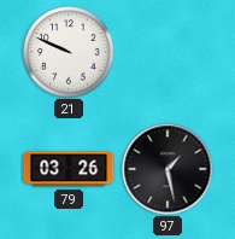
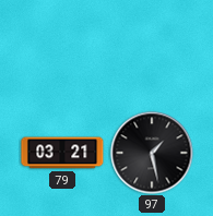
21: 9:49 -> none
79: 03:26 -> 03:21
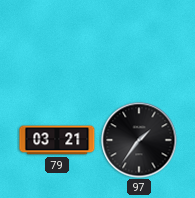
97: 1:28 -> 1:36
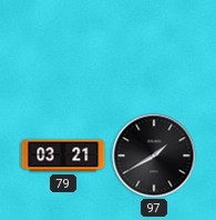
97: 1:36 -> 1:40
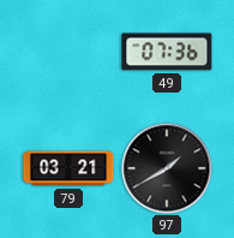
49: none -> 07:36
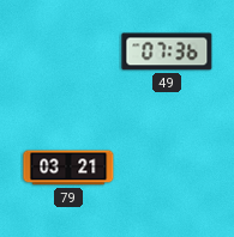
97: 1:40 -> none
